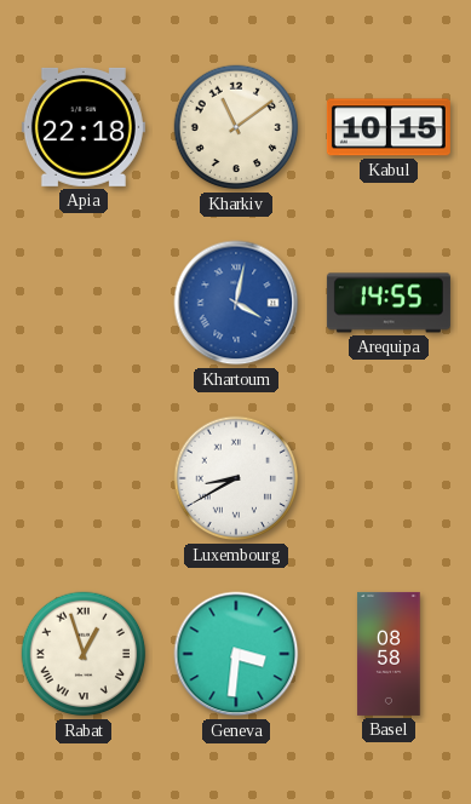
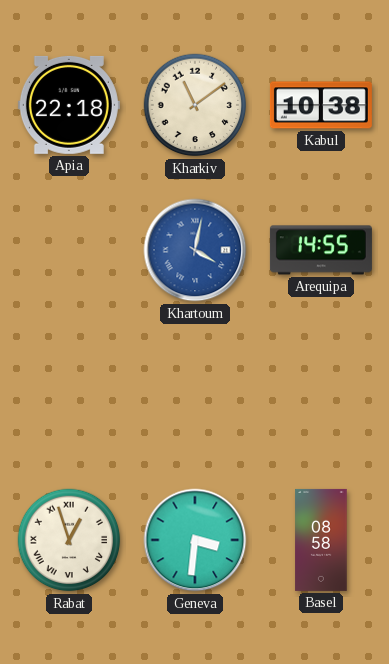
Kabul: 10:15 -> 10:38
Luxembourg: 8:40 -> none
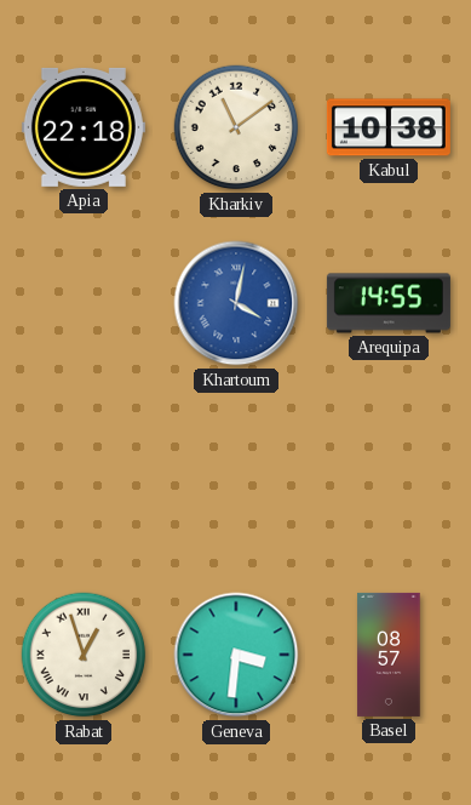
Basel: 08:58 -> 08:57
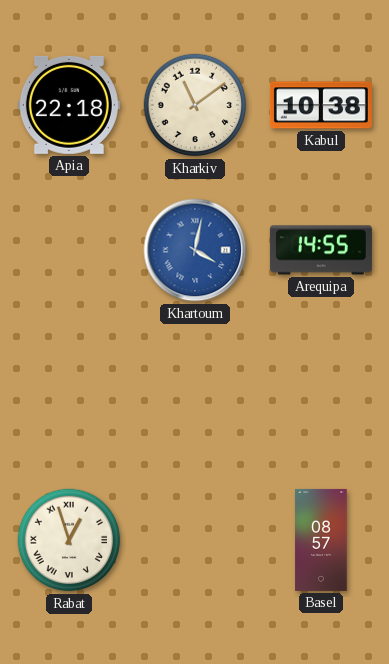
Geneva: 3:31 -> none
